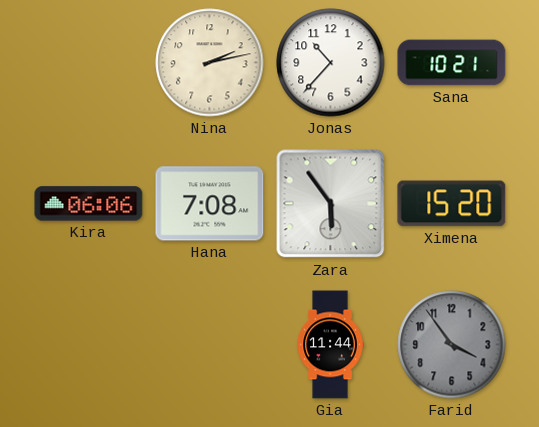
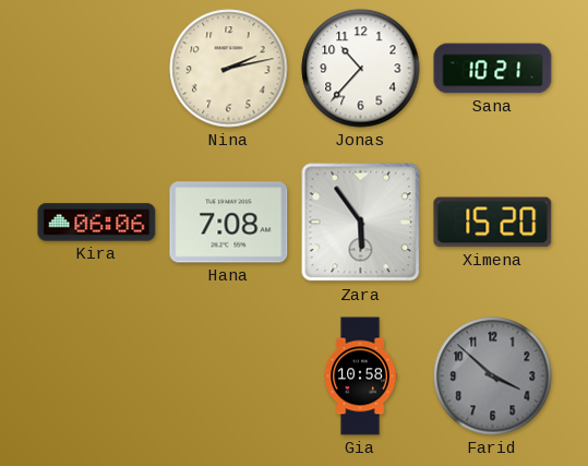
Gia: 11:44 -> 10:58
Farid: 3:54 -> 3:52
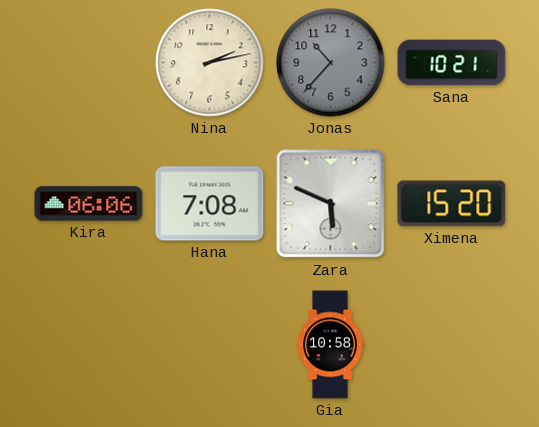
Jonas dial: white -> grey
Zara: 5:54 -> 5:49
Farid: 3:52 -> none
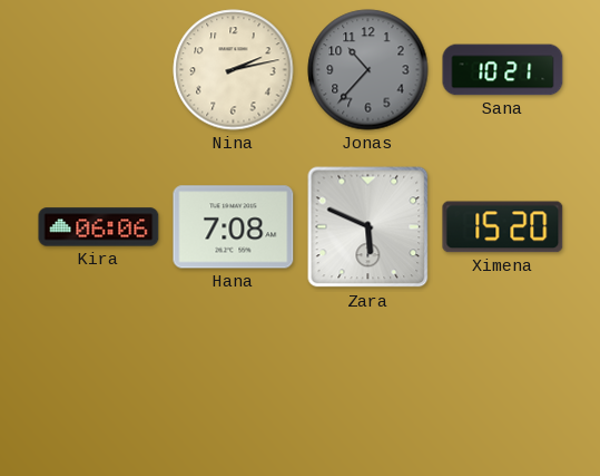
Gia: 10:58 -> none
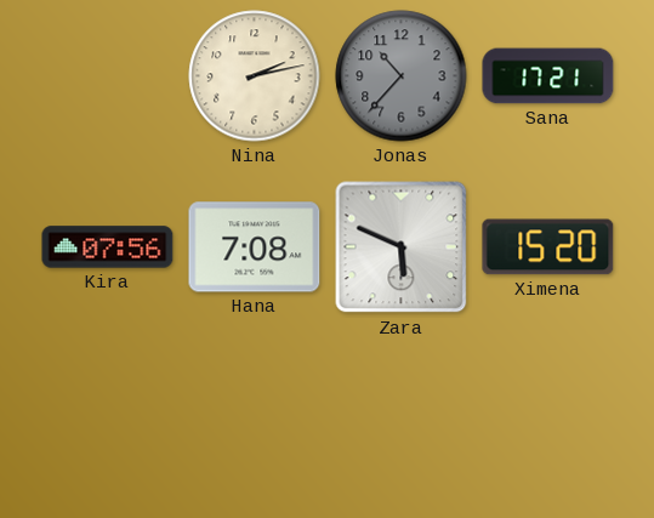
Sana: 10:21 -> 17:21
Kira: 06:06 -> 07:56
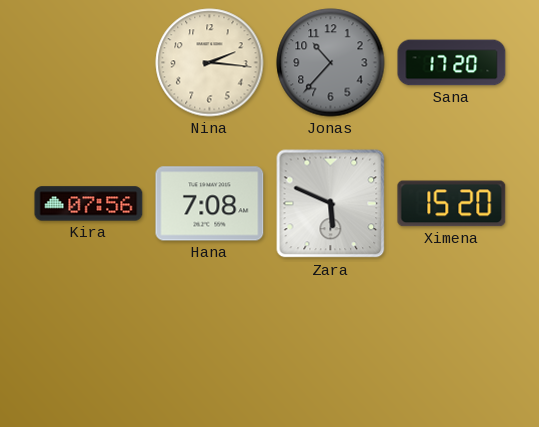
Nina: 2:13 -> 2:16
Sana: 17:21 -> 17:20
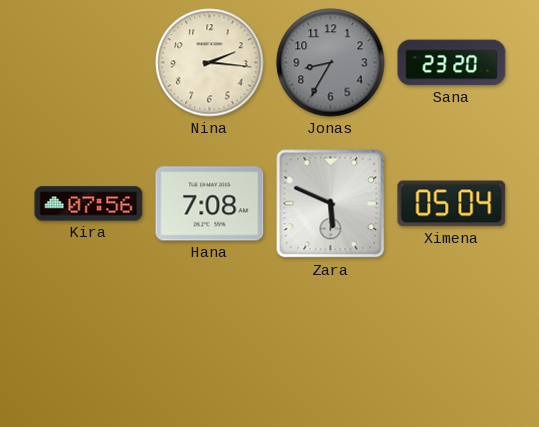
Jonas: 10:37 -> 8:35
Sana: 17:20 -> 23:20
Ximena: 15:20 -> 05:04
